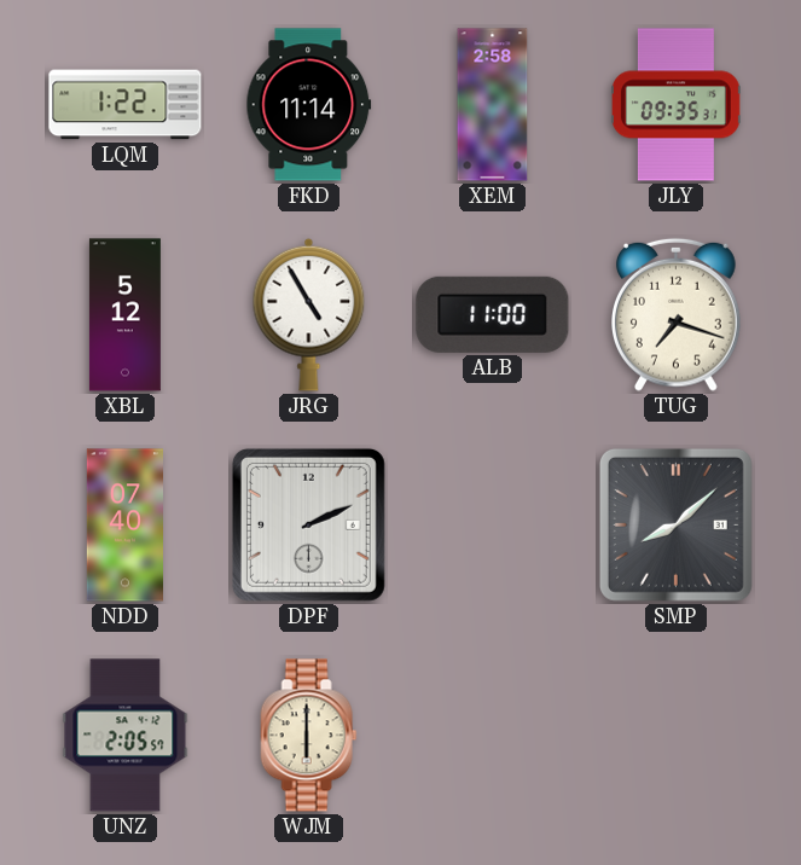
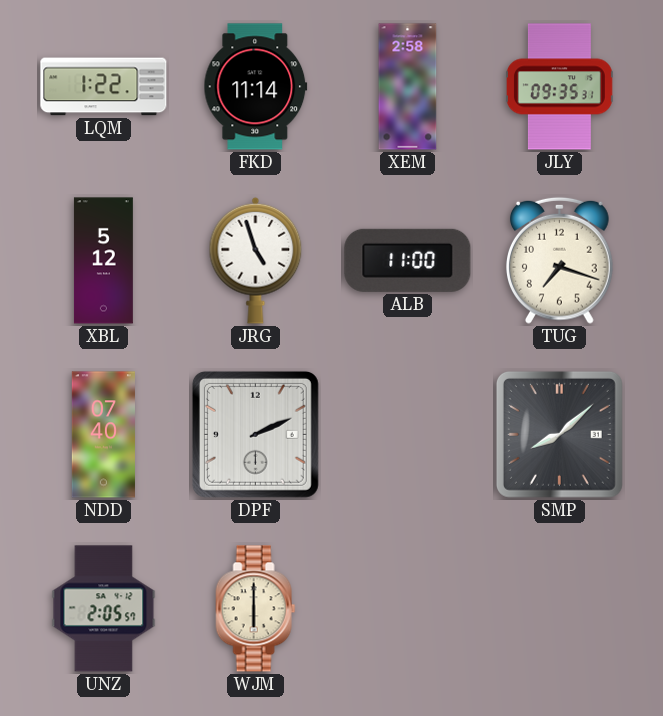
JRG: 4:55 -> 4:57
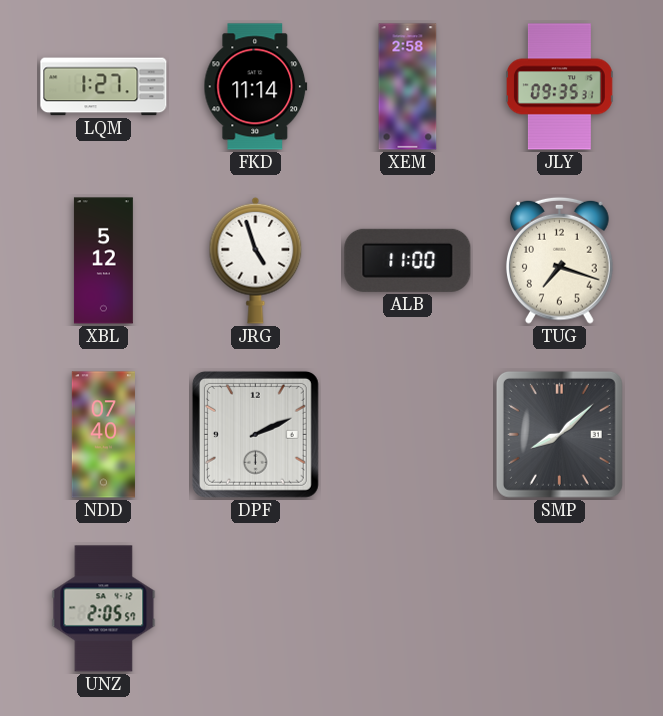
LQM: 1:22 -> 1:27
WJM: 6:00 -> none
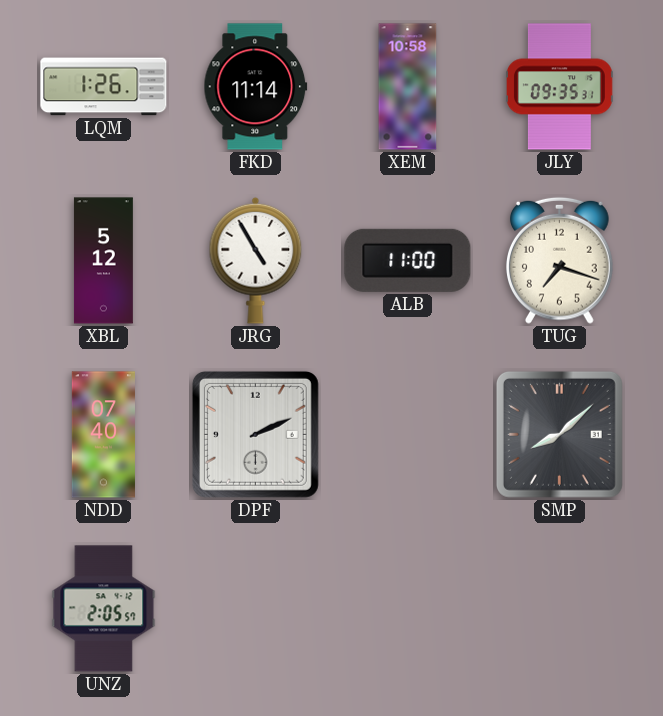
LQM: 1:27 -> 1:26
XEM: 2:58 -> 10:58
JRG: 4:57 -> 4:55
